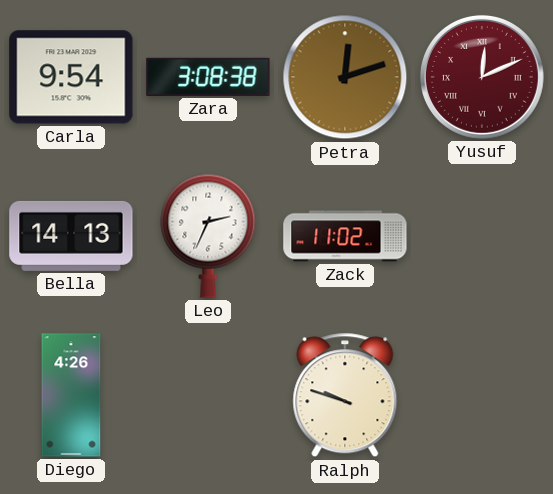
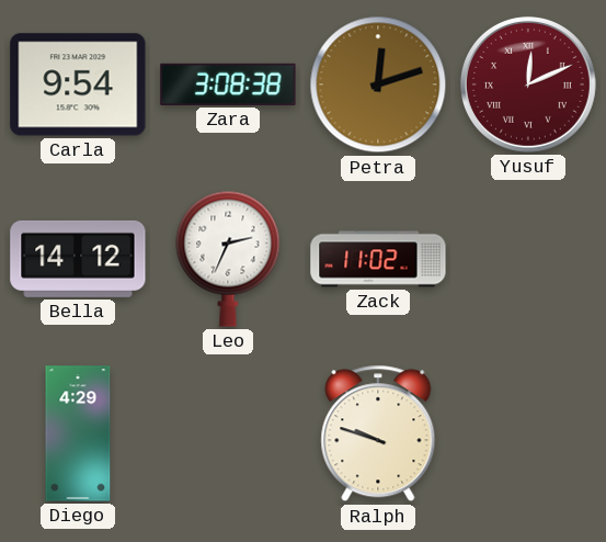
Bella: 14:13 -> 14:12
Diego: 4:26 -> 4:29
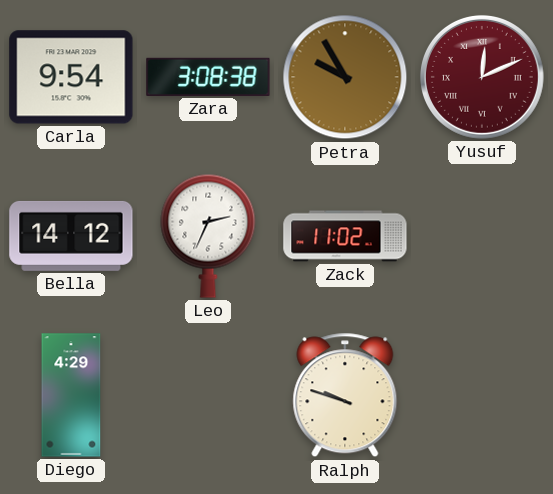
Petra: 12:12 -> 9:55
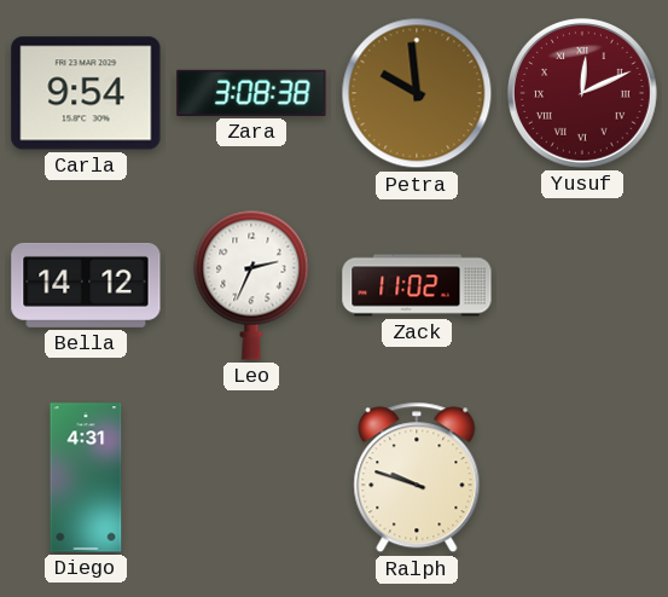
Petra: 9:55 -> 9:59
Diego: 4:29 -> 4:31
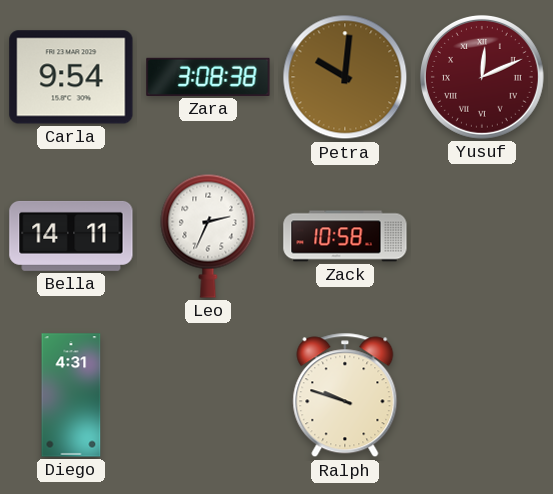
Petra: 9:59 -> 10:01
Bella: 14:12 -> 14:11
Zack: 11:02 -> 10:58
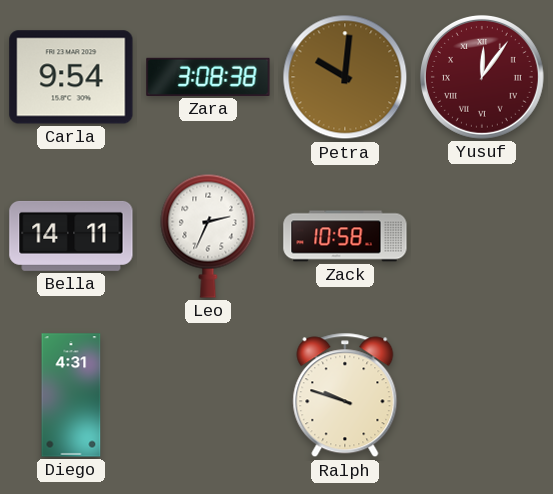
Yusuf: 12:11 -> 12:06
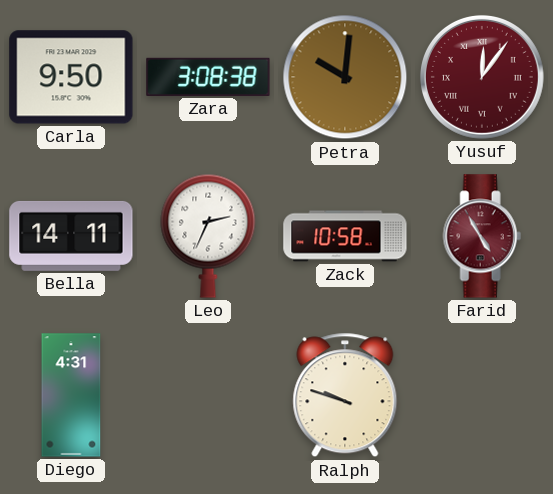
Carla: 9:54 -> 9:50
Farid: none -> 4:55
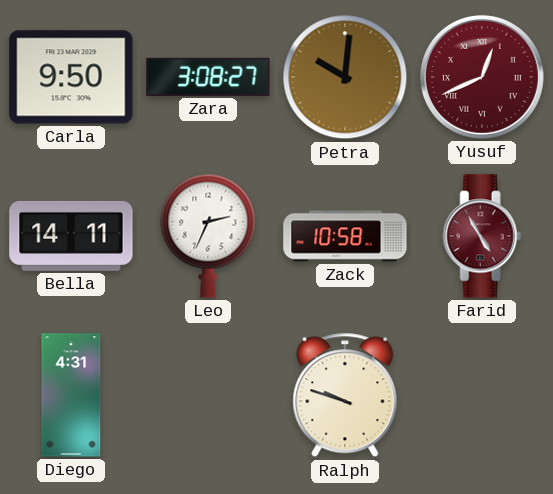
Zara: 3:08:38 -> 3:08:27
Yusuf: 12:06 -> 12:41
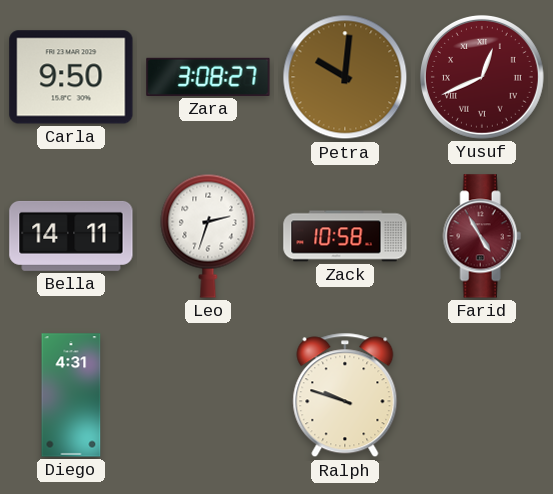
Leo: 2:34 -> 2:33
